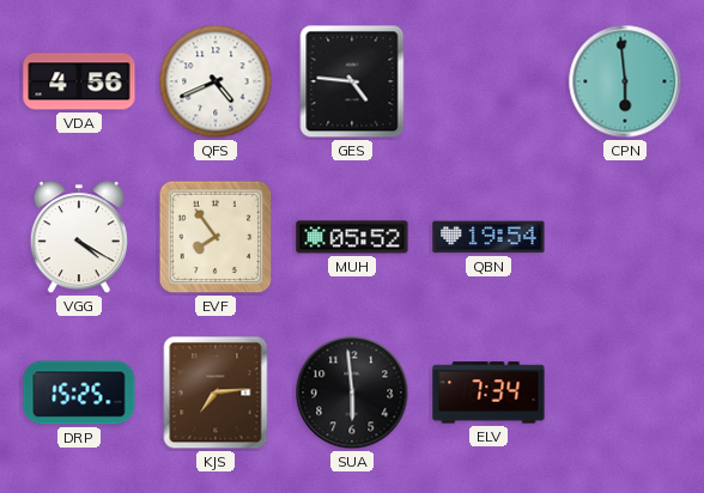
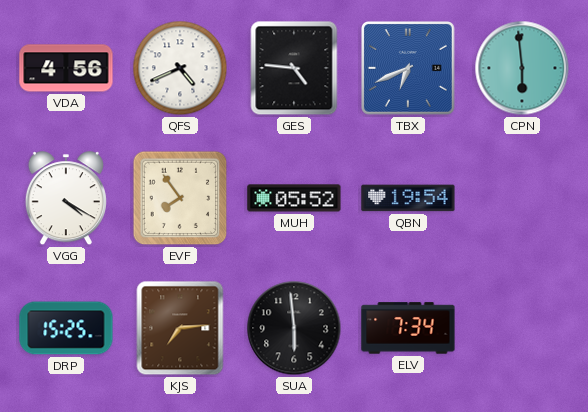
TBX: none -> 6:41
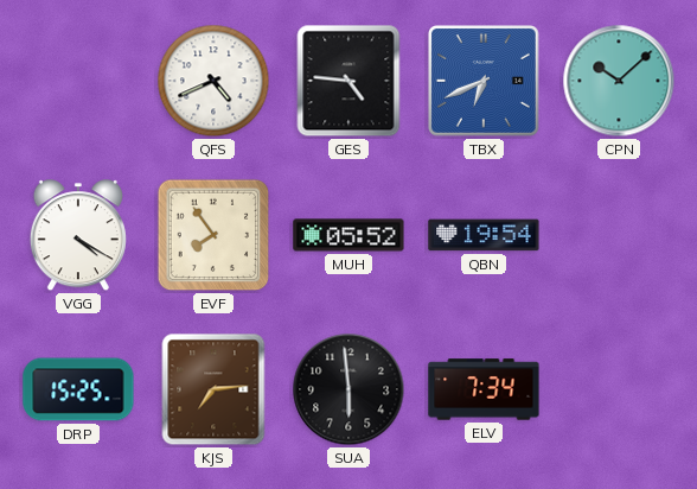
VDA: 4:56 -> none
CPN: 5:59 -> 10:08
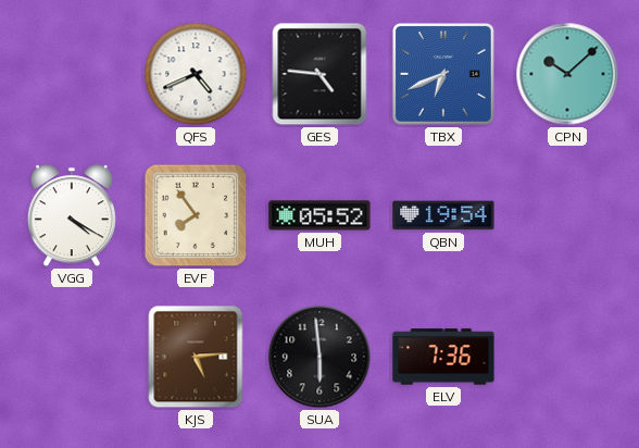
DRP: 15:25 -> none
KJS: 7:14 -> 5:14
ELV: 7:34 -> 7:36
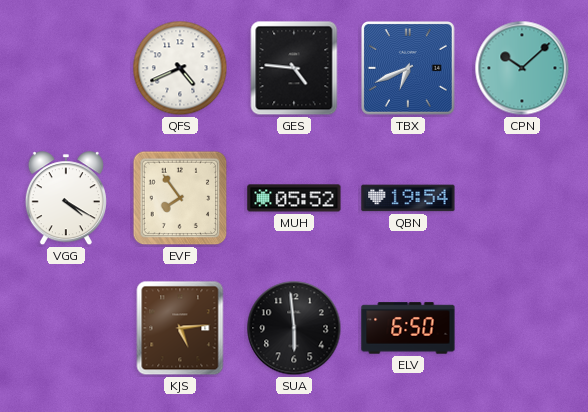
ELV: 7:36 -> 6:50
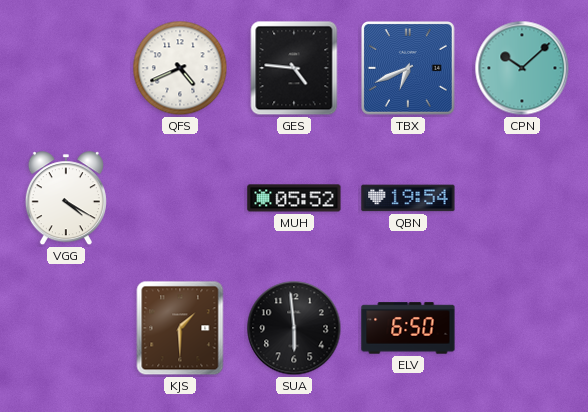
EVF: 7:54 -> none
KJS: 5:14 -> 1:30
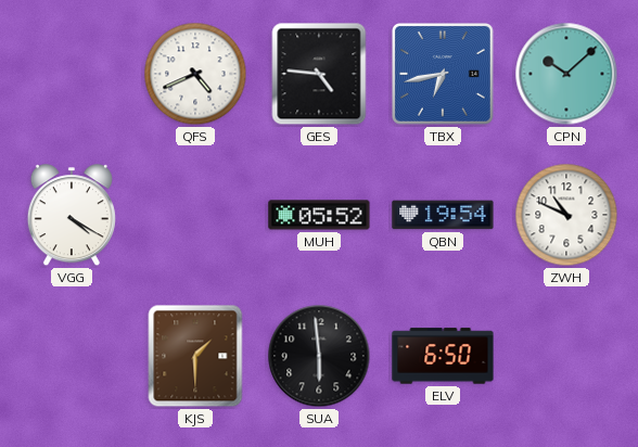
TBX: 6:41 -> 6:43
ZWH: none -> 10:49
